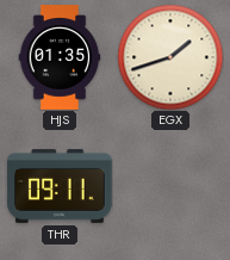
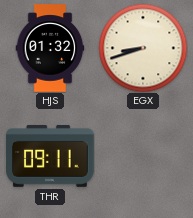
HJS: 01:35 -> 01:32
EGX: 1:42 -> 8:42
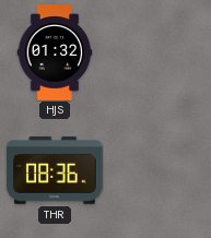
EGX: 8:42 -> none
THR: 09:11 -> 08:36
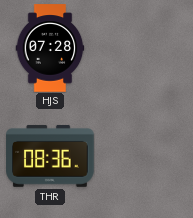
HJS: 01:32 -> 07:28
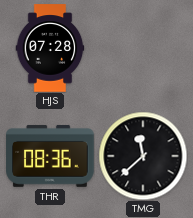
TMG: none -> 11:38
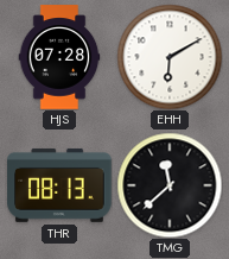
EHH: none -> 6:10
THR: 08:36 -> 08:13
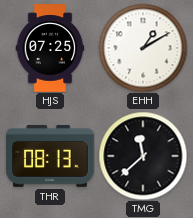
HJS: 07:28 -> 07:25
EHH: 6:10 -> 1:10
